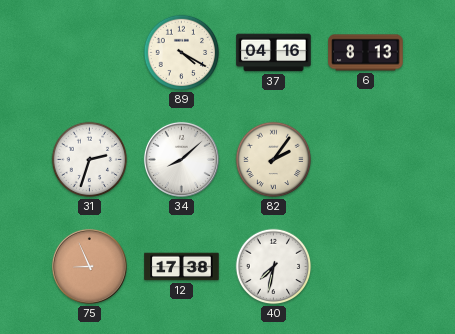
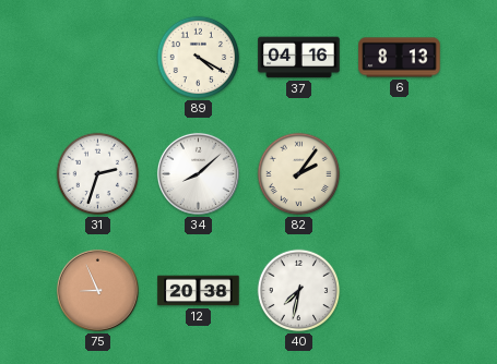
12: 17:38 -> 20:38
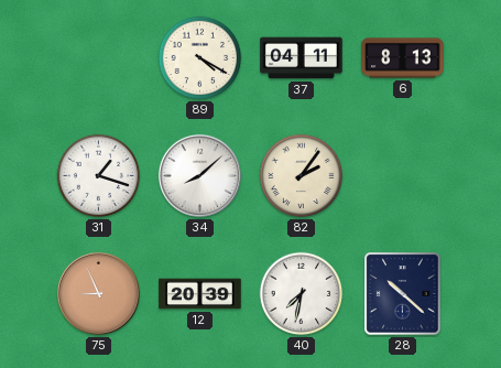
37: 04:16 -> 04:11
31: 2:33 -> 1:18
12: 20:38 -> 20:39
28: none -> 10:22
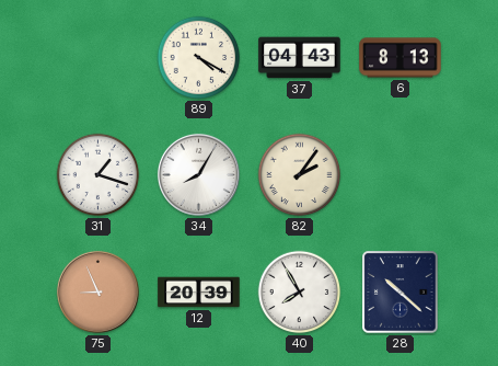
37: 04:11 -> 04:43
34: 8:08 -> 8:05
40: 7:32 -> 7:55
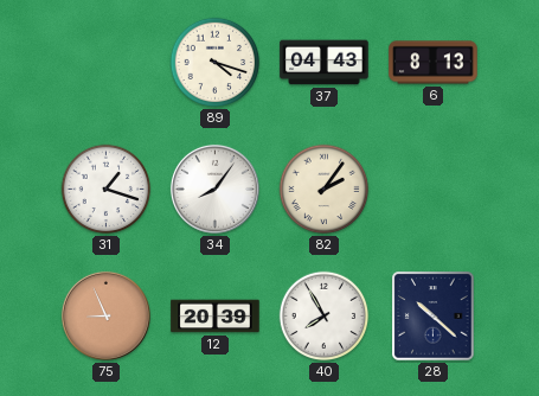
89: 4:20 -> 4:18
34: 8:05 -> 8:06
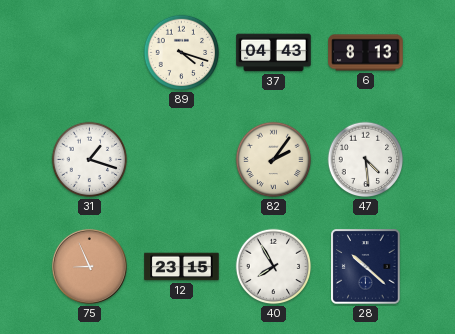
34: 8:06 -> none
47: none -> 4:29
12: 20:39 -> 23:15
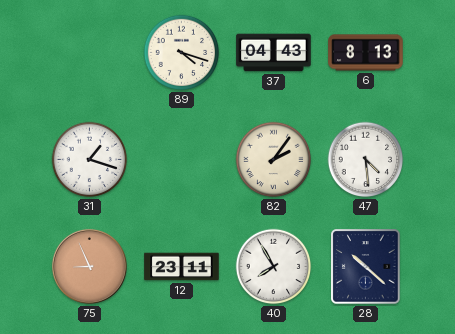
12: 23:15 -> 23:11
